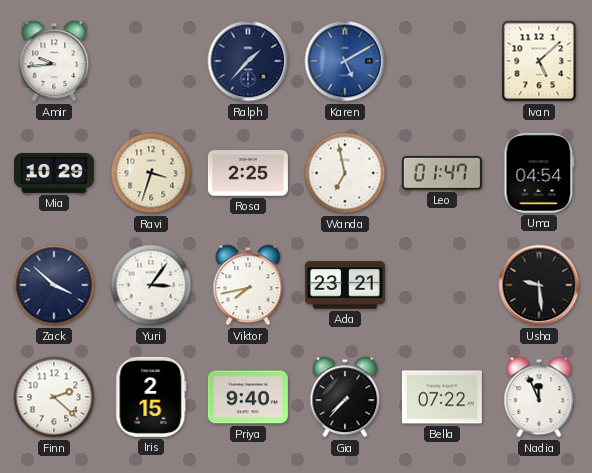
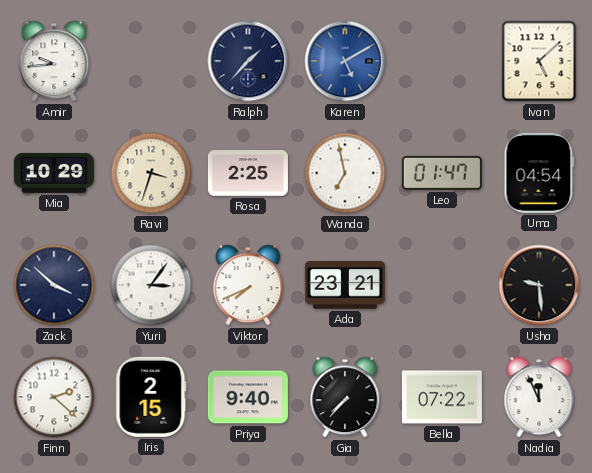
Viktor: 7:43 -> 7:41
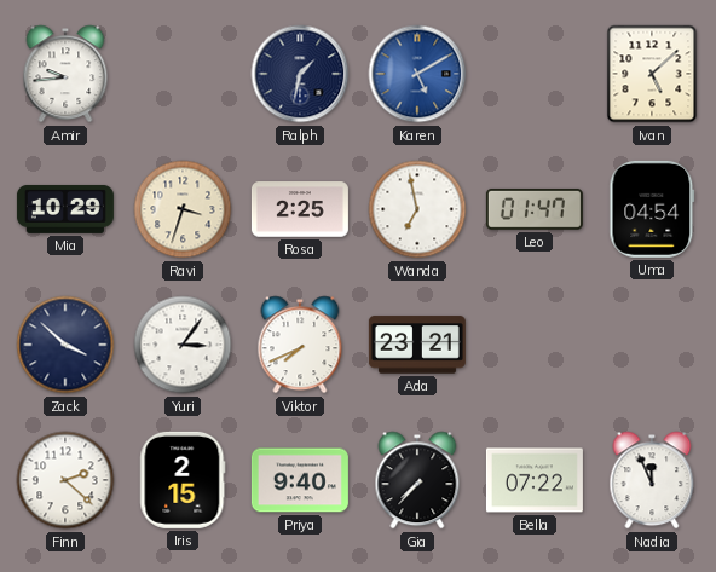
Ralph: 1:37 -> 1:32
Usha: 9:29 -> none
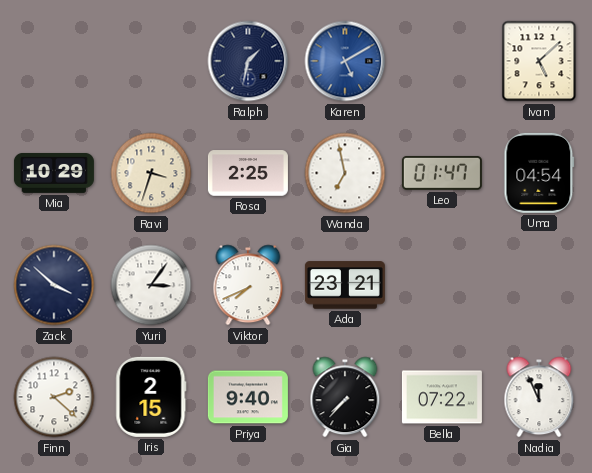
Amir: 9:44 -> none
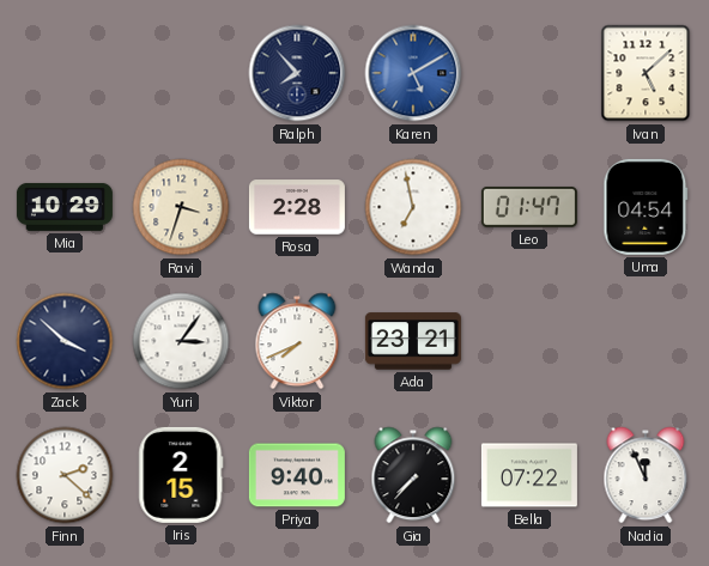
Ralph: 1:32 -> 7:53
Rosa: 2:25 -> 2:28
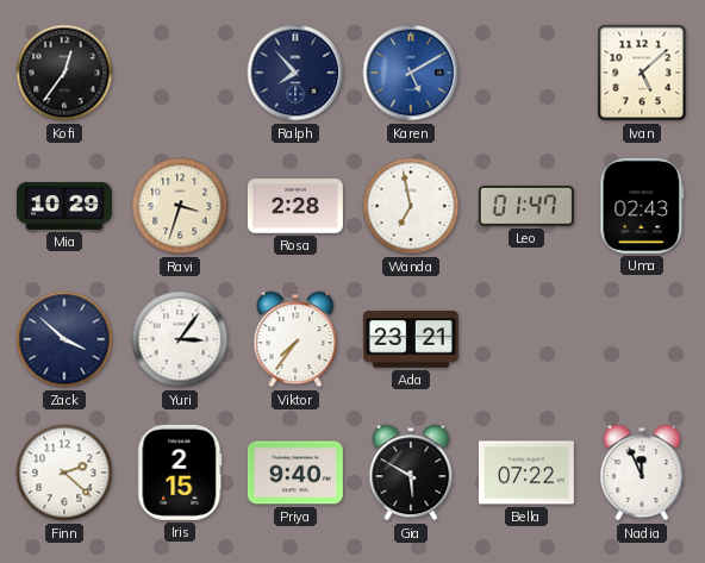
Kofi: none -> 12:36
Uma: 04:54 -> 02:43
Viktor: 7:41 -> 7:36
Gia: 7:37 -> 5:50
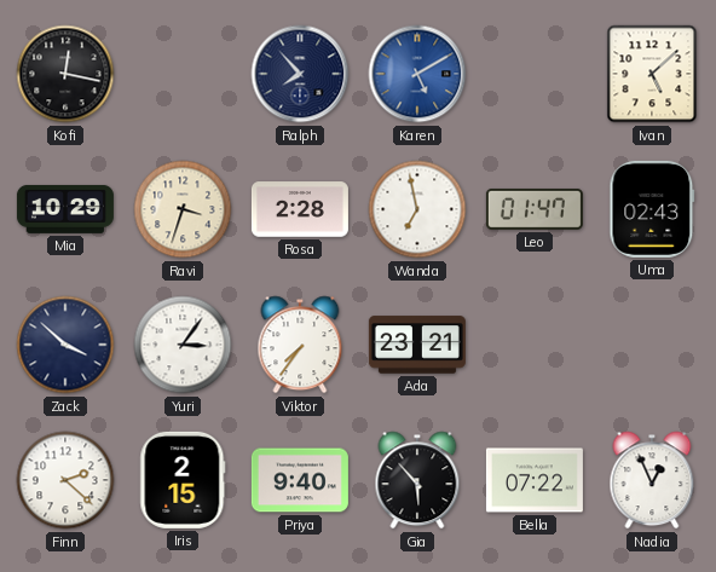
Kofi: 12:36 -> 12:17
Gia: 5:50 -> 5:53
Nadia: 11:56 -> 12:56
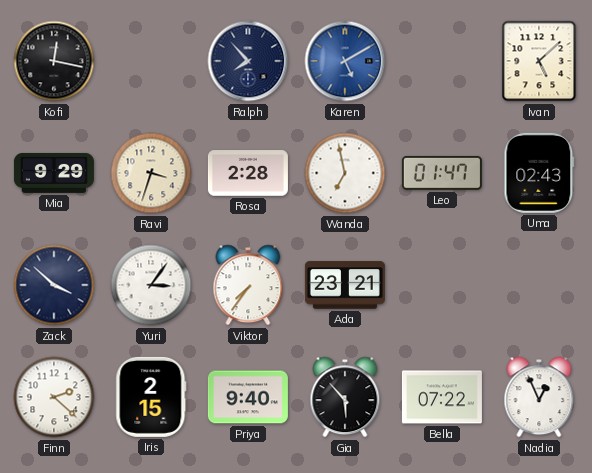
Mia: 10:29 -> 9:29
